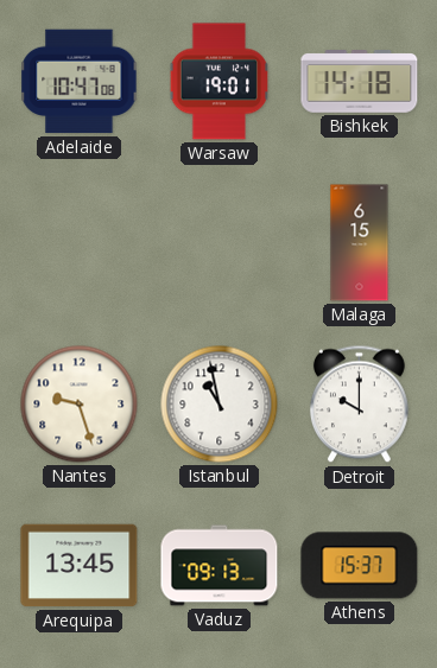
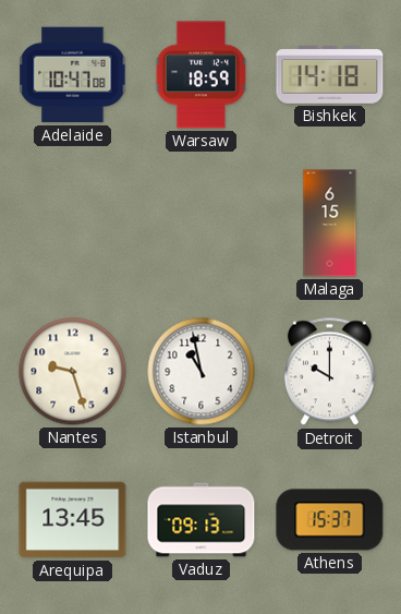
Warsaw: 19:01 -> 18:59
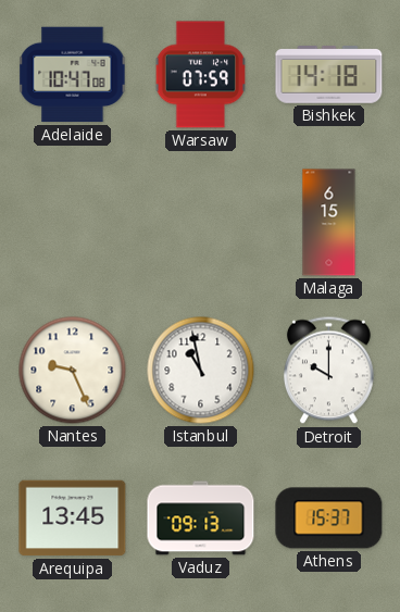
Warsaw: 18:59 -> 07:59
Nantes: 9:27 -> 9:26
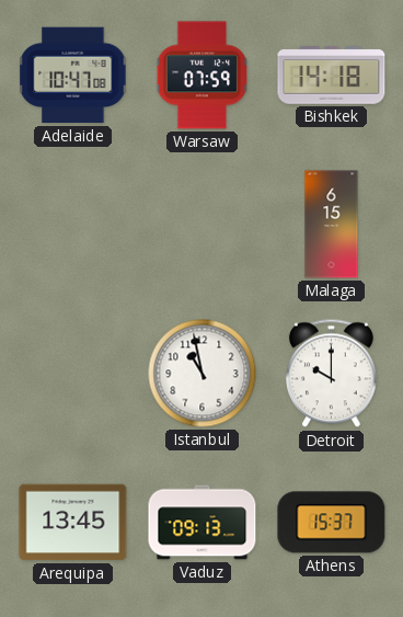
Nantes: 9:26 -> none
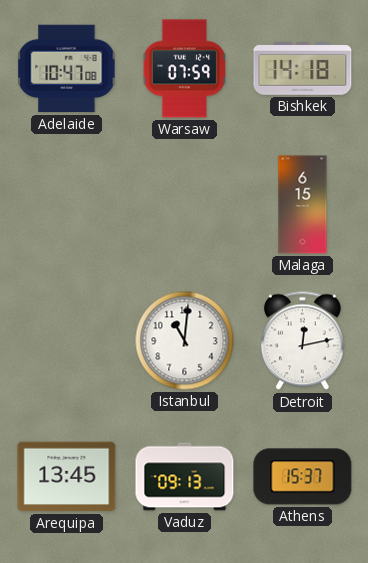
Istanbul: 10:58 -> 11:01
Detroit: 10:00 -> 12:13
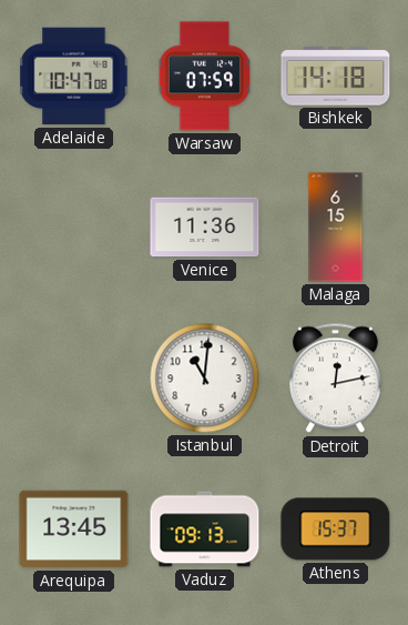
Venice: none -> 11:36
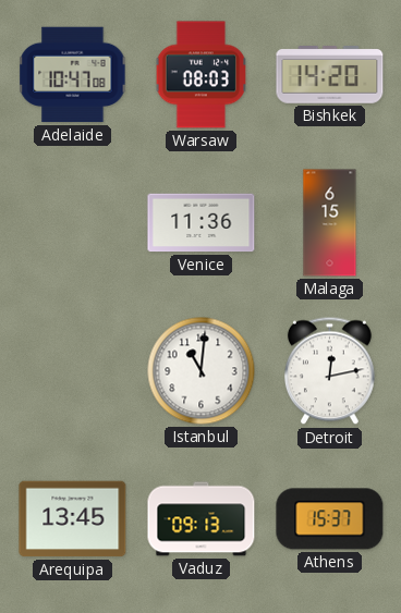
Warsaw: 07:59 -> 08:03
Bishkek: 14:18 -> 14:20
